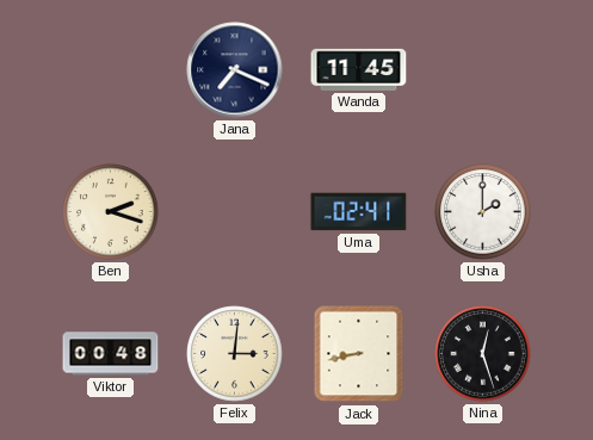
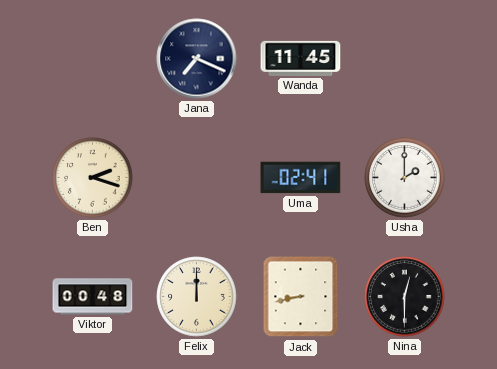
Felix: 3:01 -> 12:00
Nina: 12:27 -> 12:30
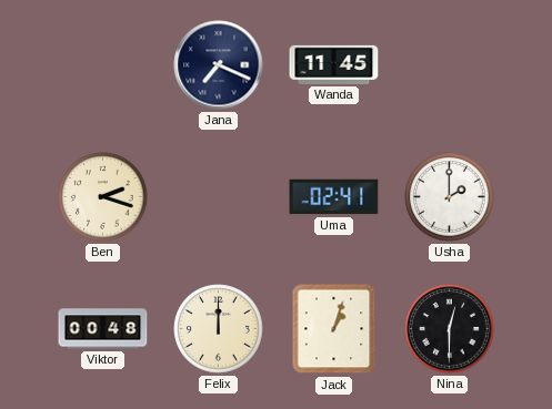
Jack: 8:43 -> 1:03
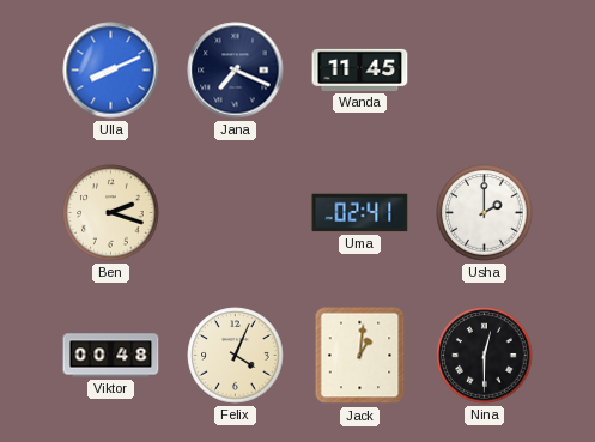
Ulla: none -> 8:11
Felix: 12:00 -> 4:04
Jack: 1:03 -> 1:01
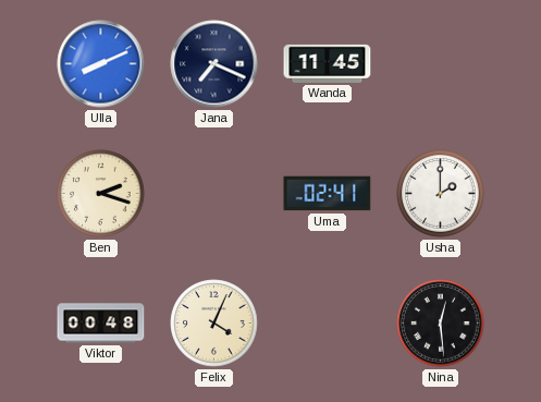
Jack: 1:01 -> none
Nina: 12:30 -> 12:29
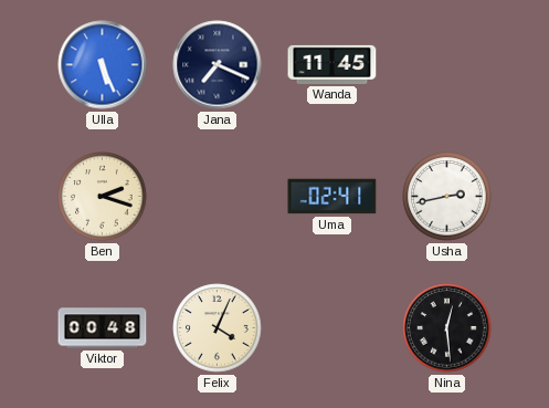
Ulla: 8:11 -> 5:26
Usha: 2:00 -> 2:43
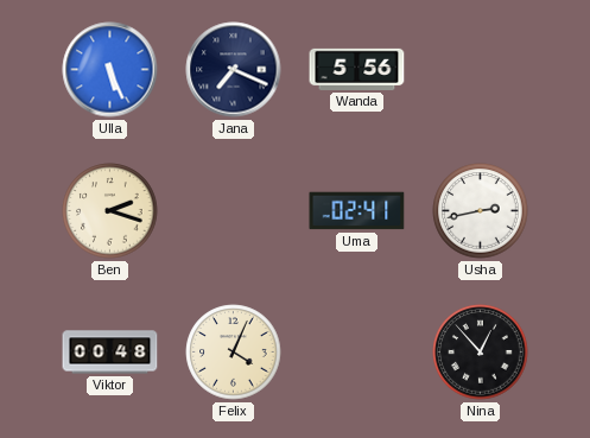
Wanda: 11:45 -> 5:56
Nina: 12:29 -> 12:53
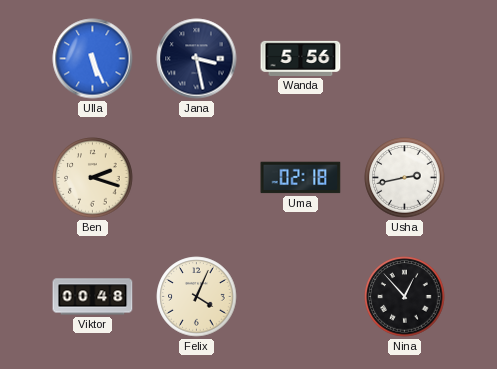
Jana: 7:19 -> 3:28
Uma: 02:41 -> 02:18
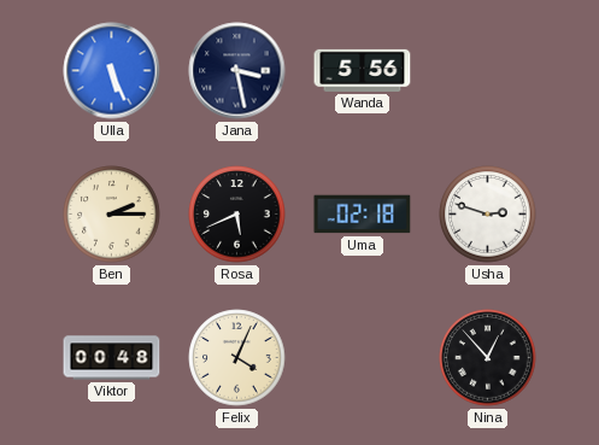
Ben: 2:18 -> 2:15
Rosa: none -> 5:41
Usha: 2:43 -> 2:48
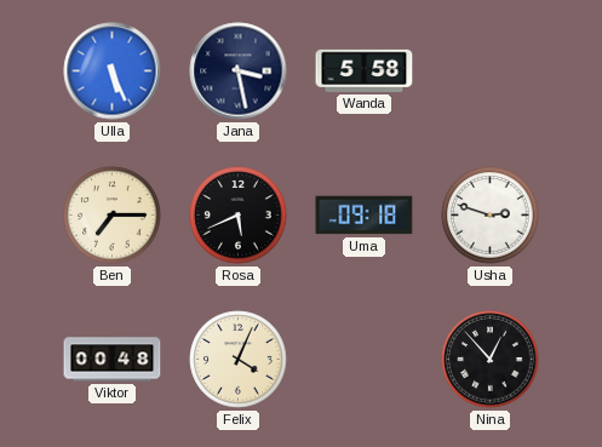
Wanda: 5:56 -> 5:58
Ben: 2:15 -> 7:15
Uma: 02:18 -> 09:18
